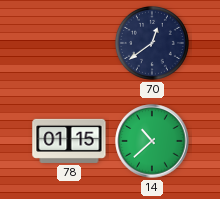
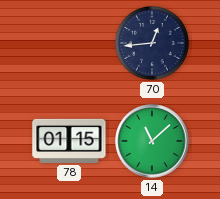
70: 12:39 -> 12:44
14: 10:38 -> 11:08
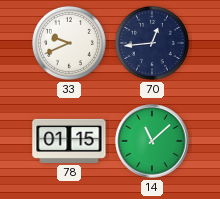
33: none -> 9:41
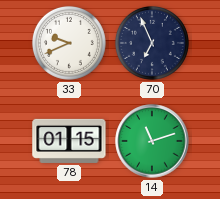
70: 12:44 -> 6:56
14: 11:08 -> 11:12
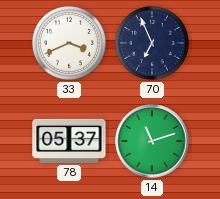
33: 9:41 -> 3:41
78: 01:15 -> 05:37
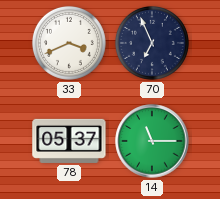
14: 11:12 -> 11:15
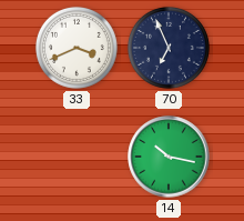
78: 05:37 -> none
14: 11:15 -> 10:17
